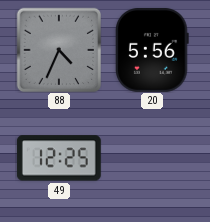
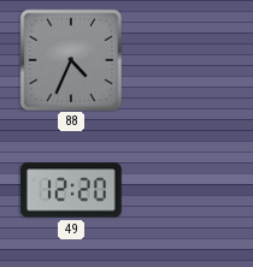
20: 5:56 -> none
49: 12:25 -> 12:20
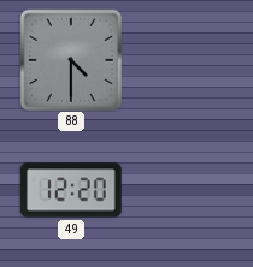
88: 4:34 -> 4:30
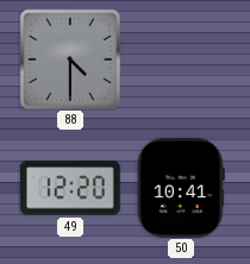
50: none -> 10:41
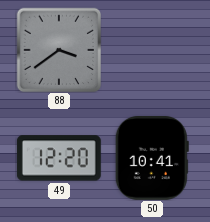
88: 4:30 -> 3:39
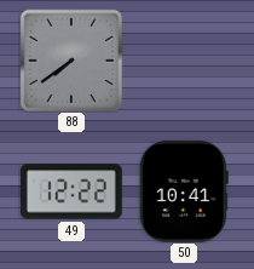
88: 3:39 -> 7:39
49: 12:20 -> 12:22
